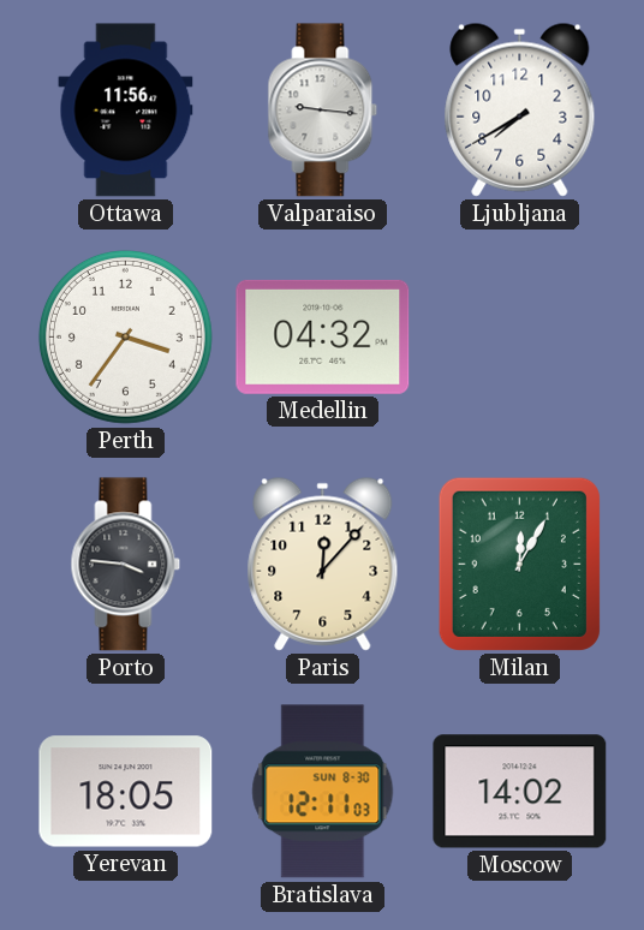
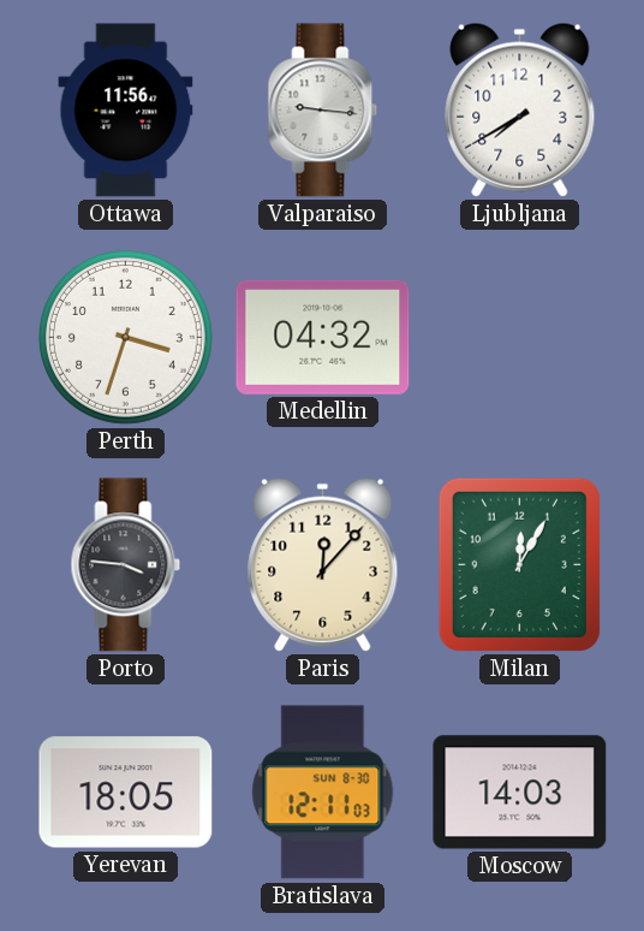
Perth: 3:36 -> 3:33
Moscow: 14:02 -> 14:03
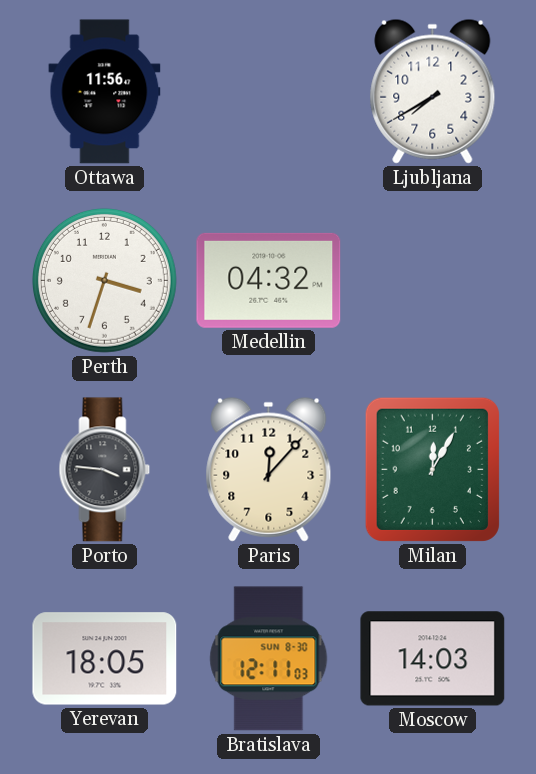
Valparaiso: 9:16 -> none
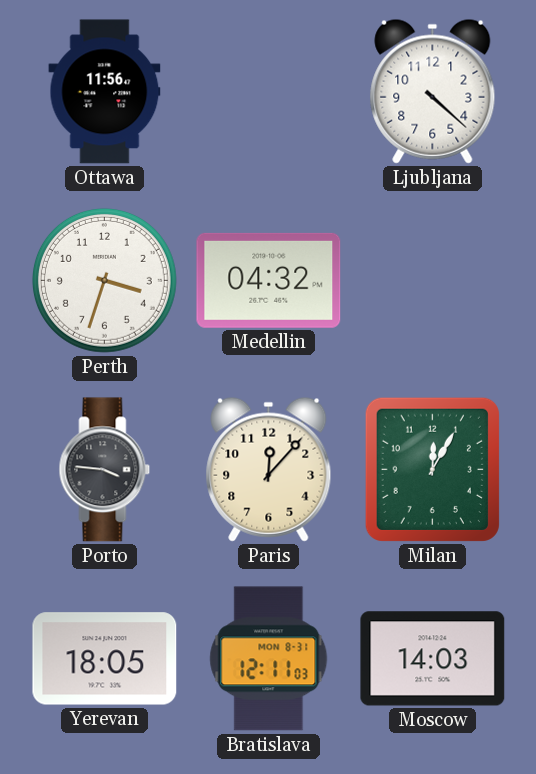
Ljubljana: 7:40 -> 4:22
Bratislava date: SUN 8-30 -> MON 8-31
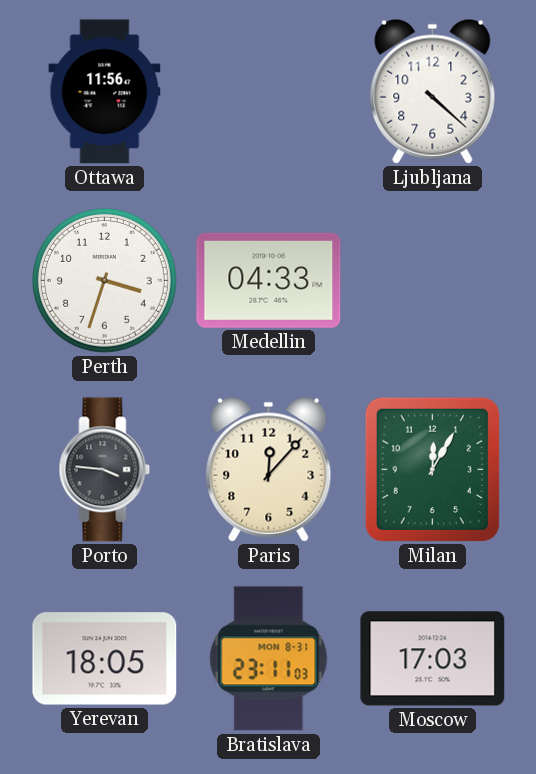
Medellin: 04:32 -> 04:33
Bratislava: 12:11 -> 23:11
Moscow: 14:03 -> 17:03
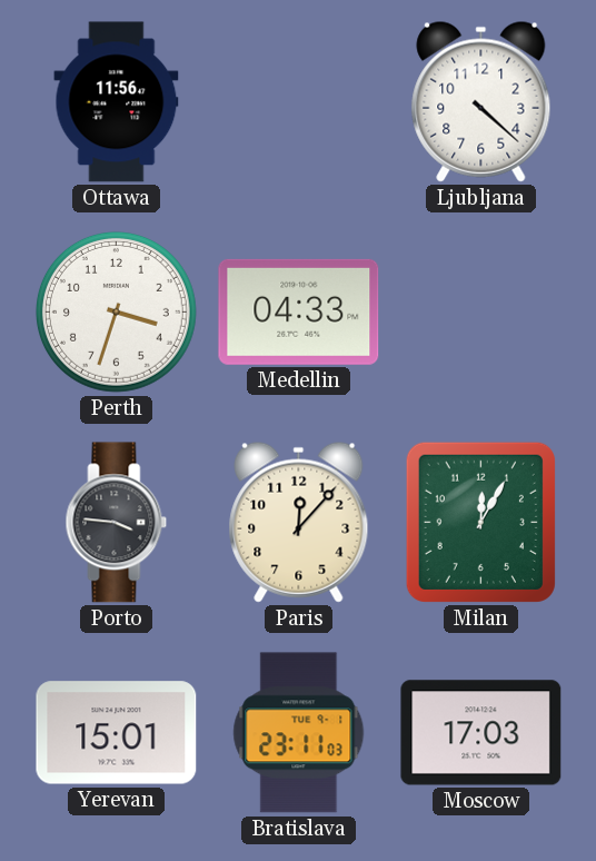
Yerevan: 18:05 -> 15:01
Bratislava date: MON 8-31 -> TUE 9-1
